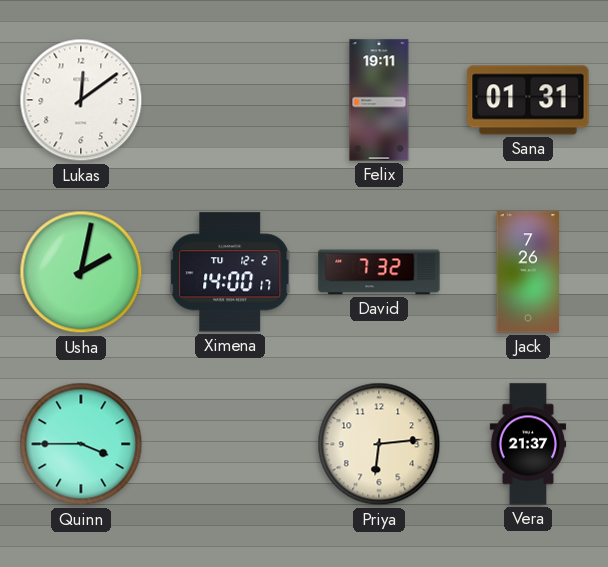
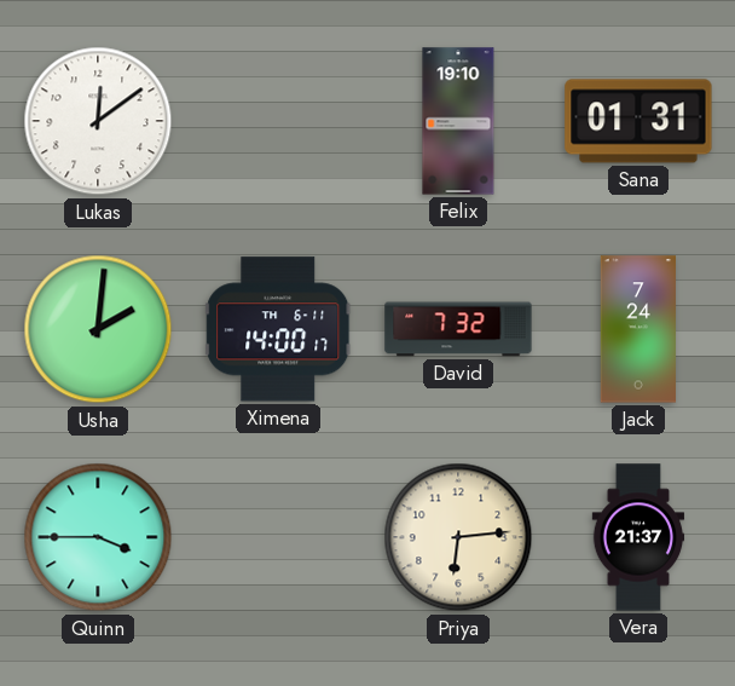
Felix: 19:11 -> 19:10
Usha: 2:02 -> 2:01
Ximena date: TU 12-2 -> TH 6-11
Jack: 7:26 -> 7:24
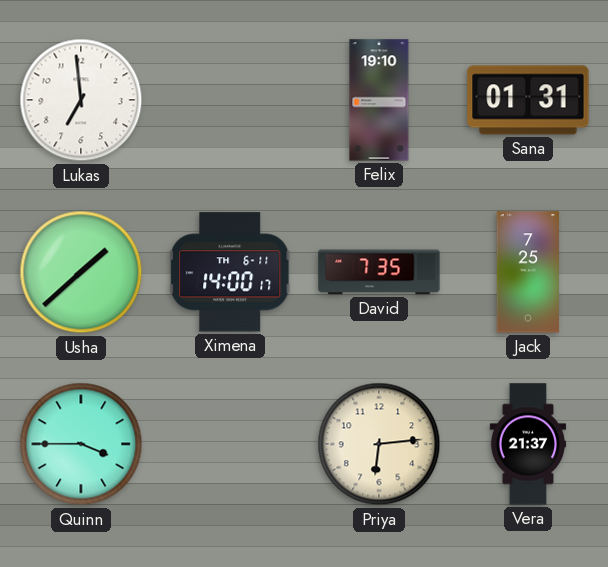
Lukas: 12:09 -> 6:59
Usha: 2:01 -> 1:38
David: 7:32 -> 7:35
Jack: 7:24 -> 7:25
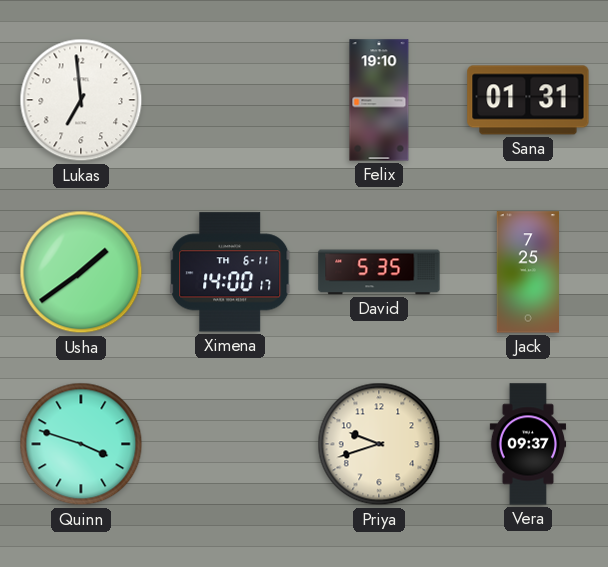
Usha: 1:38 -> 1:39
David: 7:35 -> 5:35
Quinn: 3:45 -> 3:48
Priya: 6:14 -> 9:42
Vera: 21:37 -> 09:37
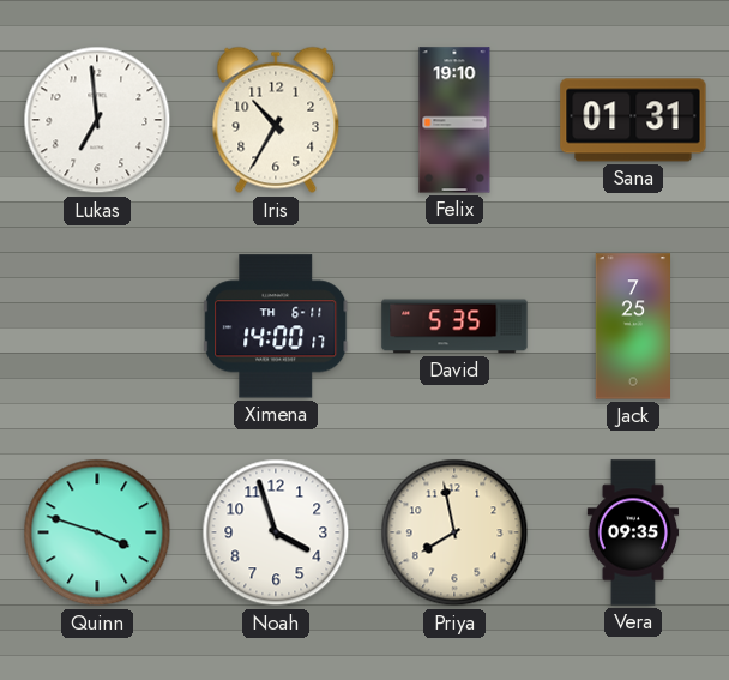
Iris: none -> 10:35
Usha: 1:39 -> none
Noah: none -> 3:57
Priya: 9:42 -> 7:58
Vera: 09:37 -> 09:35
